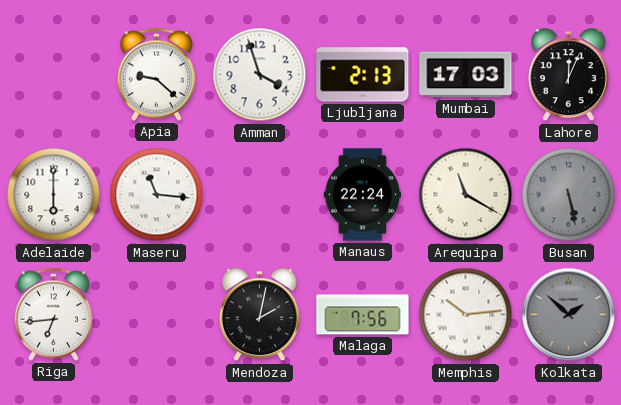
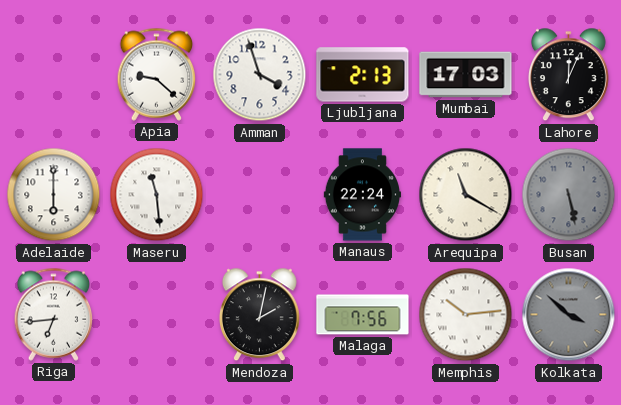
Maseru: 11:16 -> 11:29
Kolkata: 1:52 -> 3:52
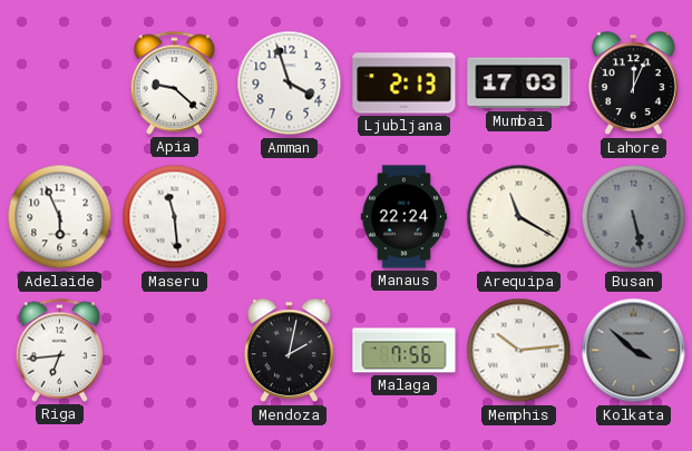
Adelaide: 6:00 -> 5:56
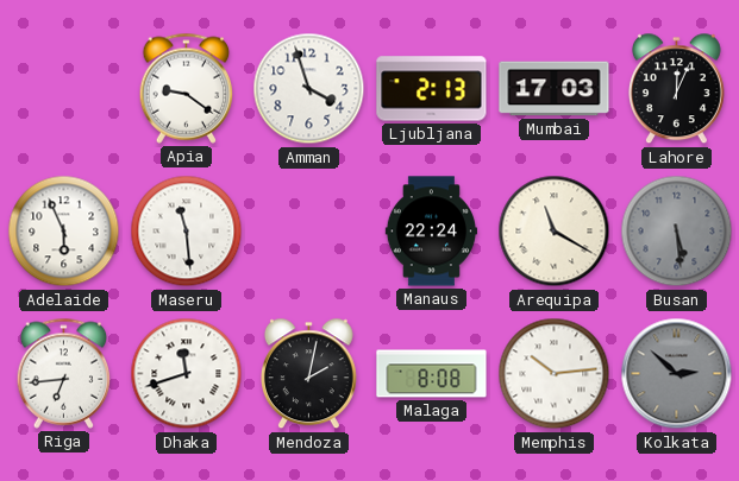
Apia: 9:22 -> 9:21
Busan: 5:28 -> 5:29
Dhaka: none -> 11:42
Malaga: 7:56 -> 8:08
Kolkata: 3:52 -> 2:52
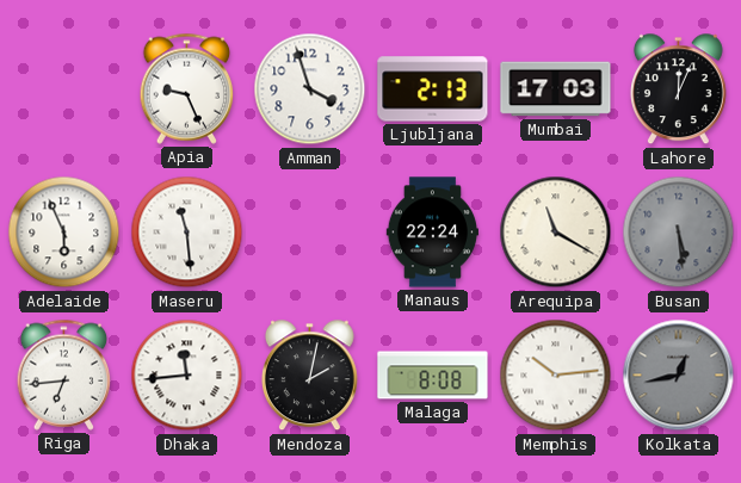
Apia: 9:21 -> 9:26
Dhaka: 11:42 -> 11:44
Kolkata: 2:52 -> 12:43
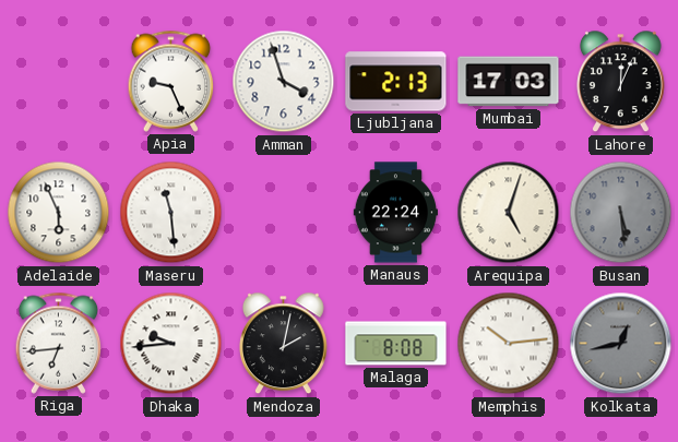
Arequipa: 11:20 -> 5:03
Dhaka: 11:44 -> 9:44
